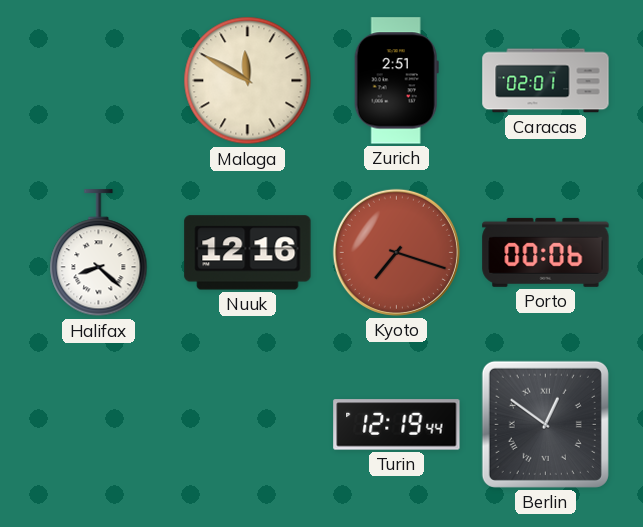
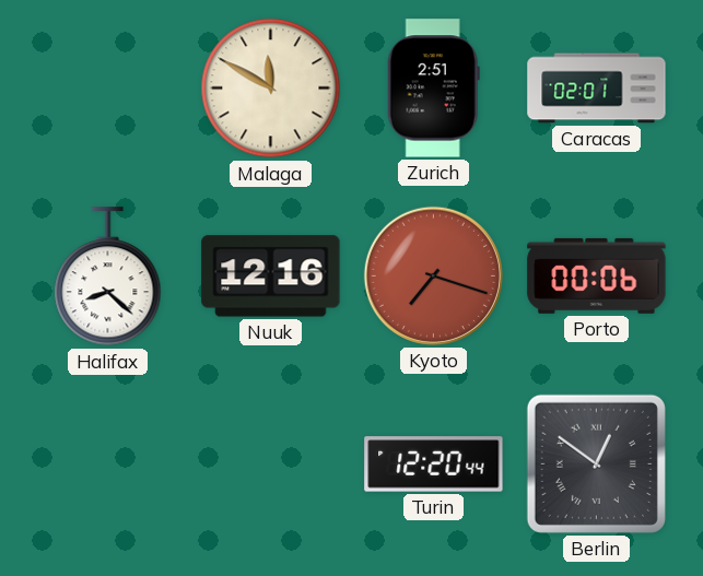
Turin: 12:19 -> 12:20
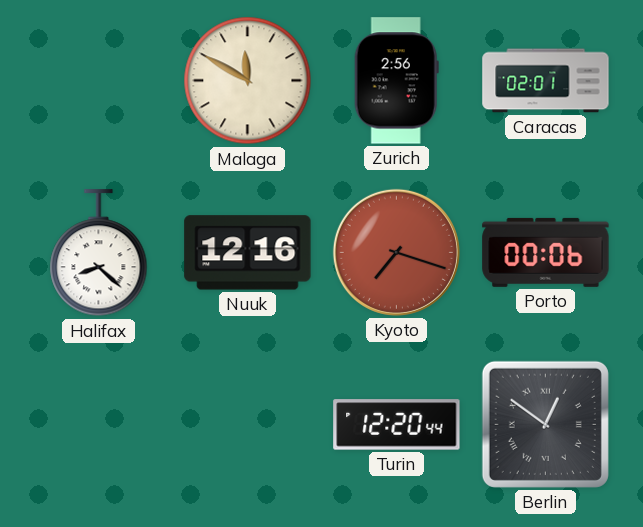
Zurich: 2:51 -> 2:56
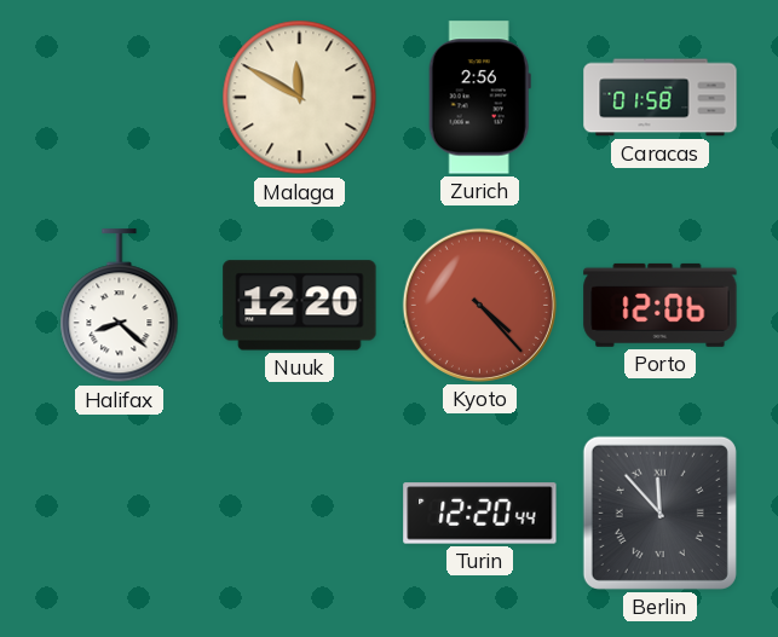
Caracas: 02:01 -> 01:58
Nuuk: 12:16 -> 12:20
Kyoto: 7:18 -> 4:23
Porto: 00:06 -> 12:06
Berlin: 12:51 -> 11:53
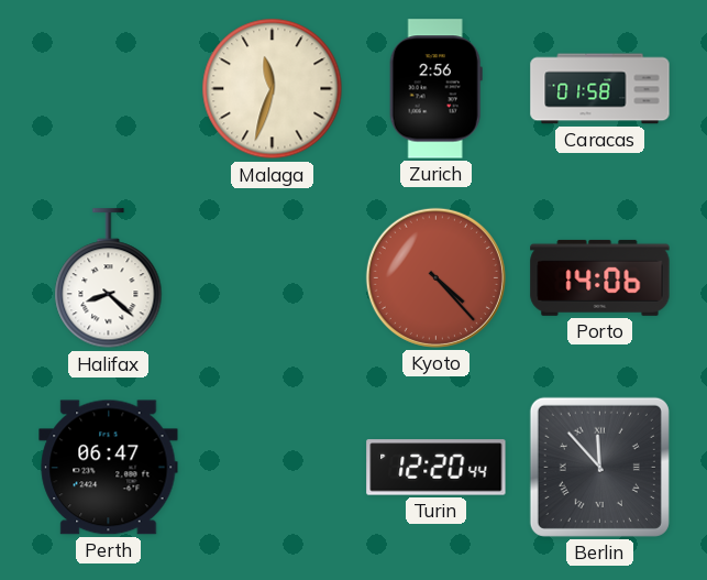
Malaga: 11:50 -> 11:33
Nuuk: 12:20 -> none
Porto: 12:06 -> 14:06
Perth: none -> 06:47
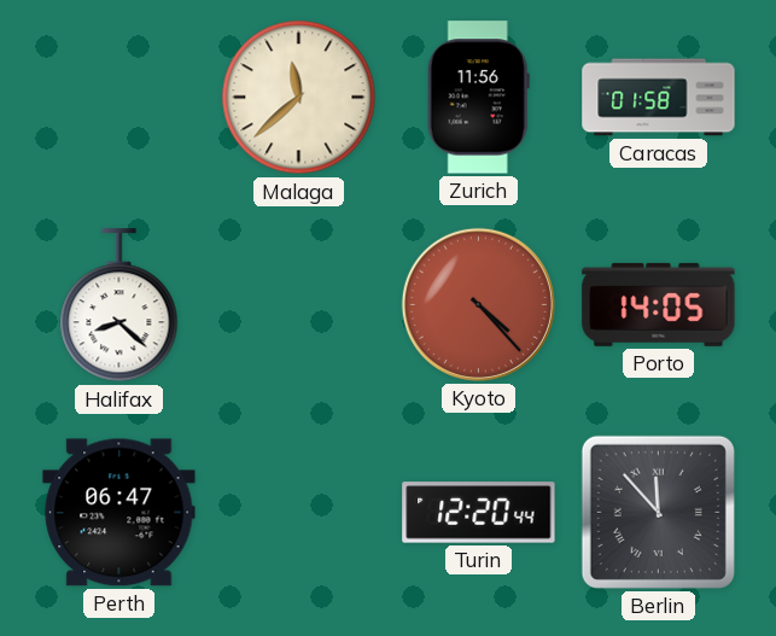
Malaga: 11:33 -> 11:38
Zurich: 2:56 -> 11:56
Porto: 14:06 -> 14:05
